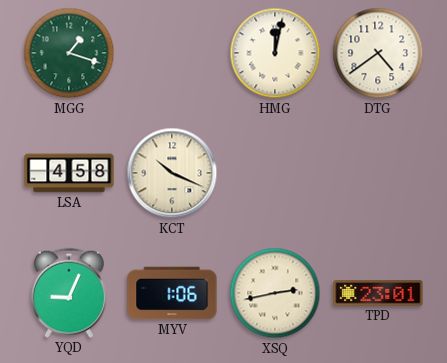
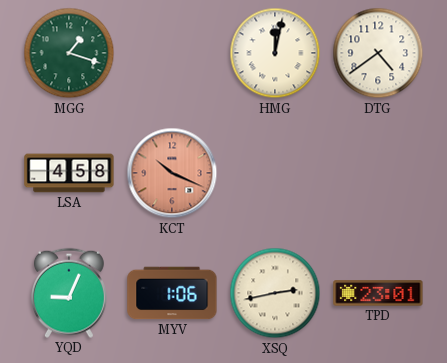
KCT dial: cream -> salmon
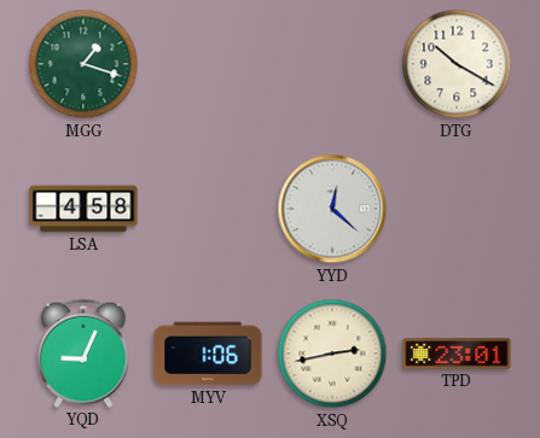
HMG: 12:02 -> none
DTG: 4:39 -> 10:20
KCT: 10:19 -> none
YYD: none -> 12:22
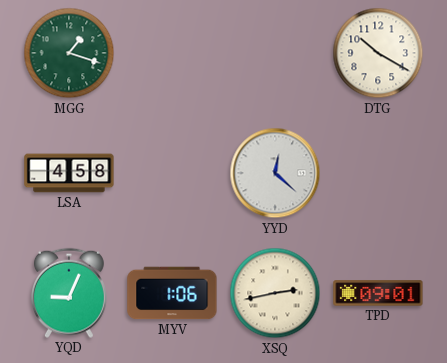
TPD: 23:01 -> 09:01
